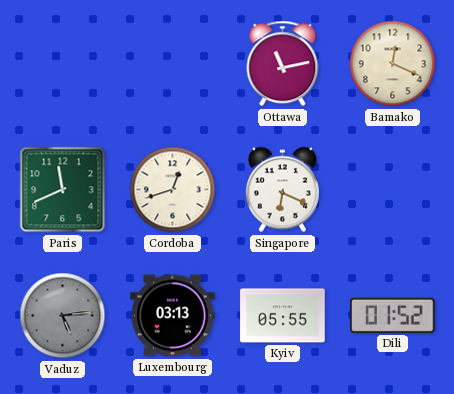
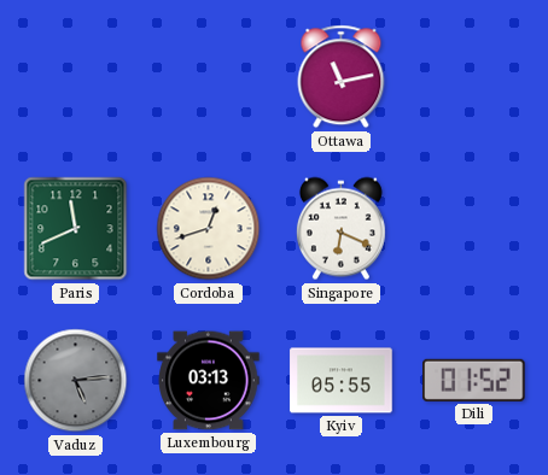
Bamako: 12:19 -> none
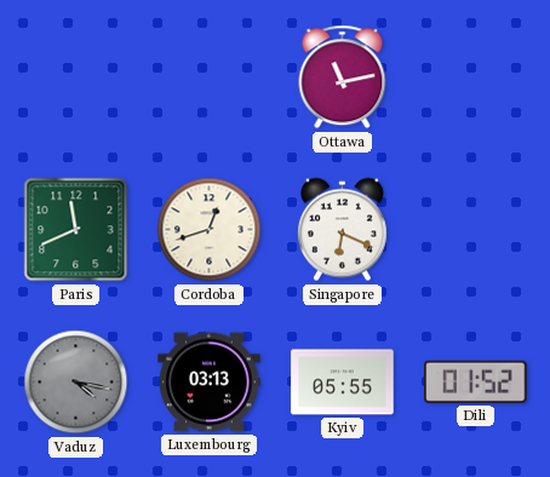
Vaduz: 5:14 -> 4:17
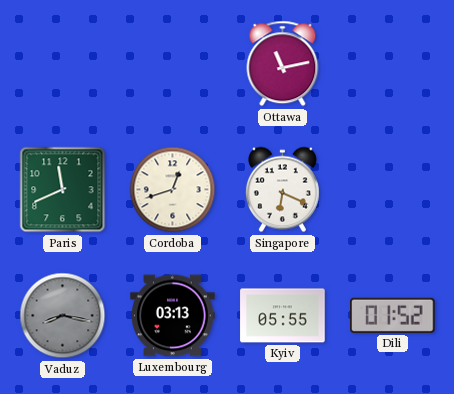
Vaduz: 4:17 -> 8:17
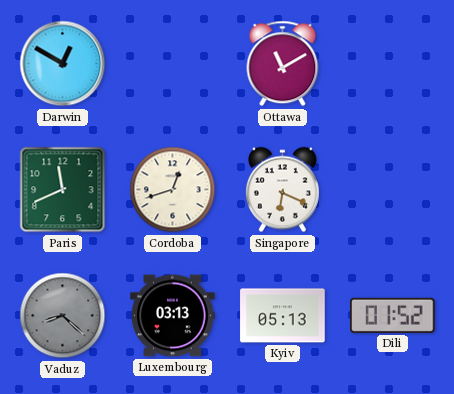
Darwin: none -> 12:50
Ottawa: 11:13 -> 11:10
Vaduz: 8:17 -> 8:22
Kyiv: 05:55 -> 05:13
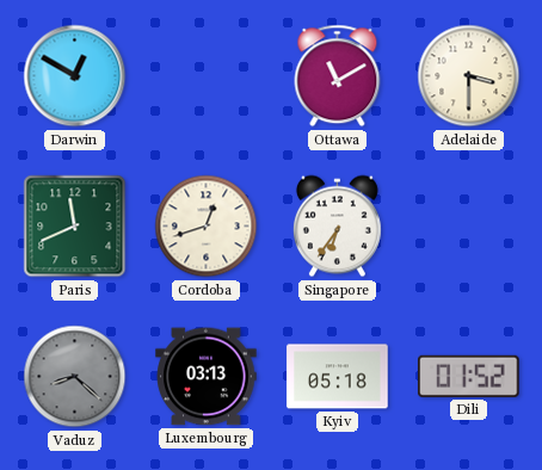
Adelaide: none -> 3:30
Singapore: 6:19 -> 6:36
Kyiv: 05:13 -> 05:18
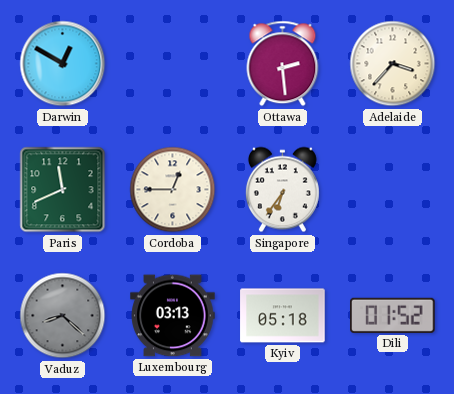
Ottawa: 11:10 -> 2:29
Adelaide: 3:30 -> 3:37
Cordoba: 12:42 -> 12:45
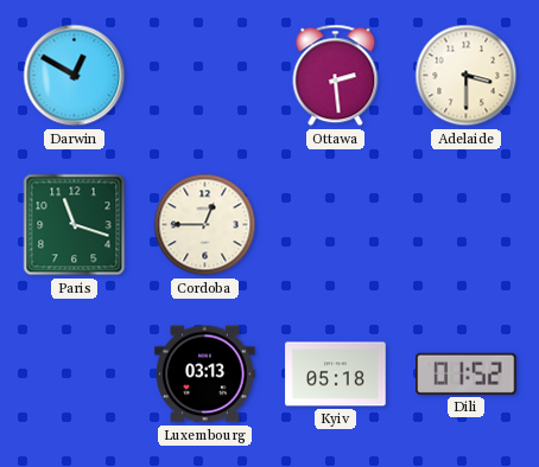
Adelaide: 3:37 -> 3:30
Paris: 11:41 -> 11:18
Singapore: 6:36 -> none
Vaduz: 8:22 -> none
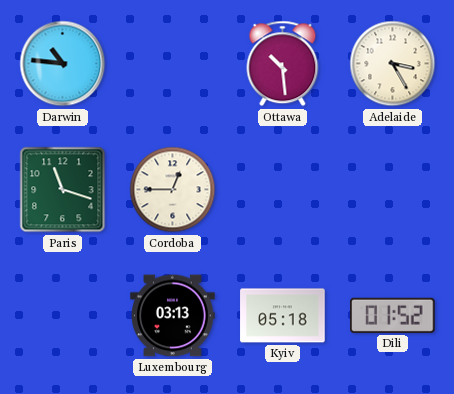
Darwin: 12:50 -> 10:46
Ottawa: 2:29 -> 10:29
Adelaide: 3:30 -> 3:25
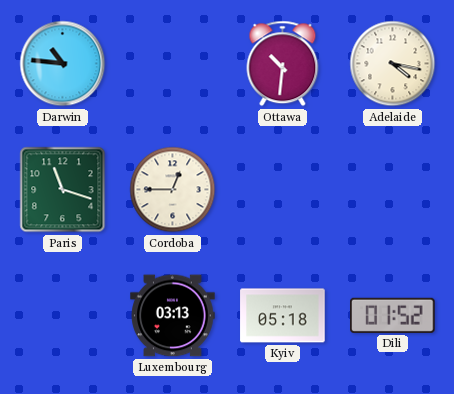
Ottawa: 10:29 -> 10:31
Adelaide: 3:25 -> 4:17
